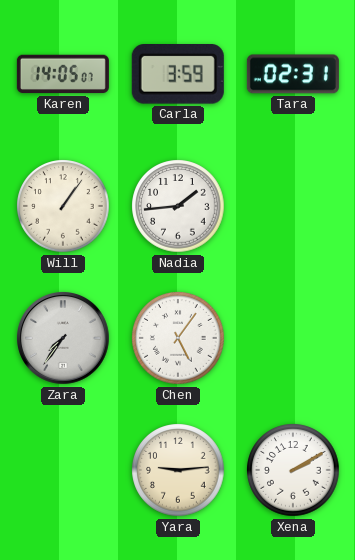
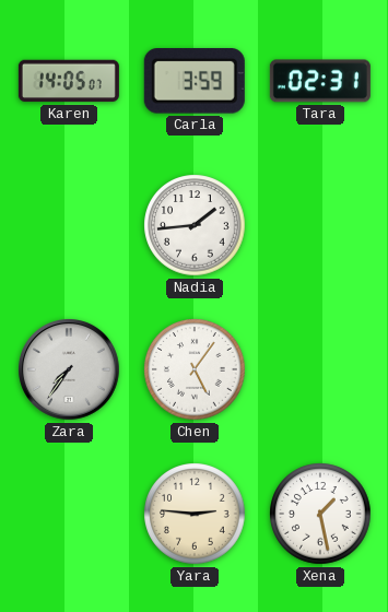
Will: 1:06 -> none
Yara: 9:14 -> 2:46
Xena: 2:10 -> 1:28
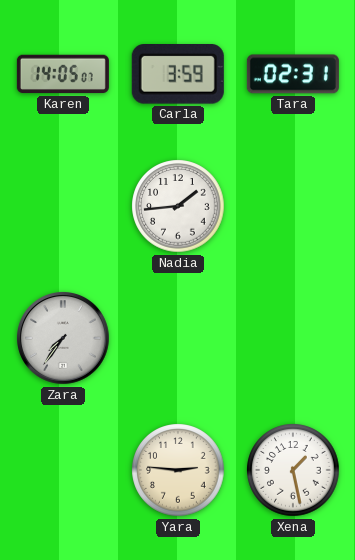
Chen: 5:06 -> none
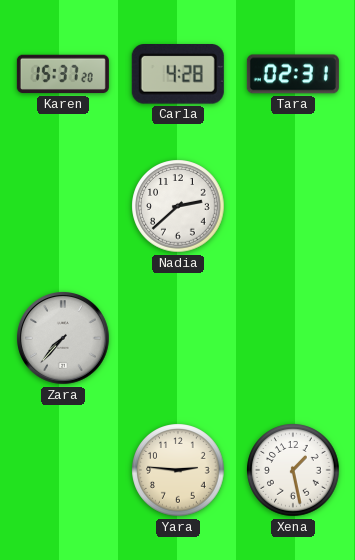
Karen: 14:05 -> 15:37
Carla: 3:59 -> 4:28
Nadia: 1:44 -> 2:38
Zara: 7:36 -> 7:37
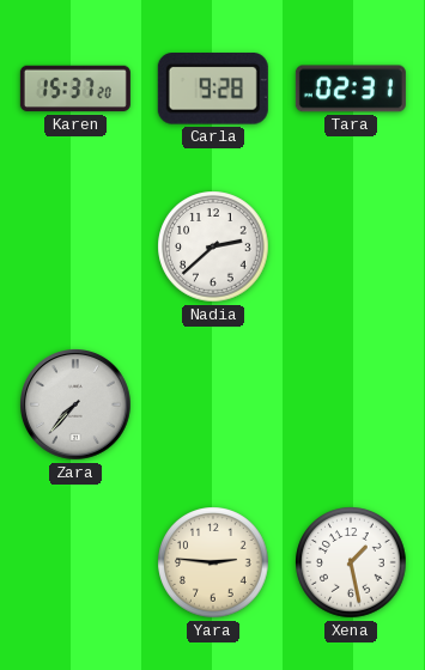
Carla: 4:28 -> 9:28
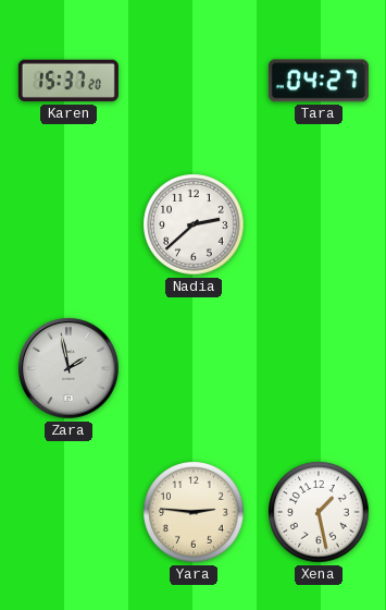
Carla: 9:28 -> none
Tara: 02:31 -> 04:27
Zara: 7:37 -> 1:58
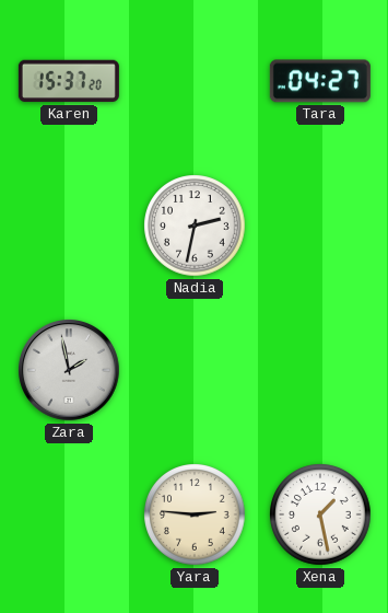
Nadia: 2:38 -> 2:32
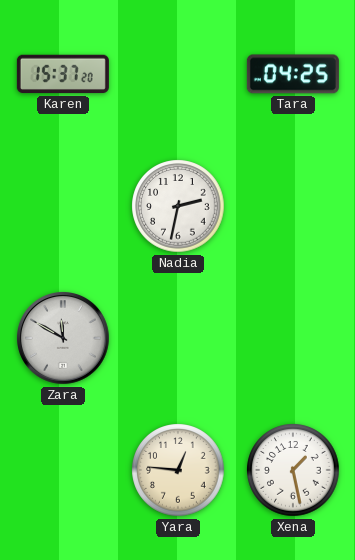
Tara: 04:27 -> 04:25
Zara: 1:58 -> 11:50
Yara: 2:46 -> 12:46
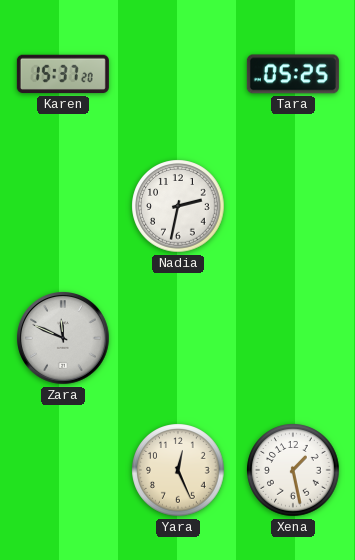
Tara: 04:25 -> 05:25
Zara: 11:50 -> 11:49
Yara: 12:46 -> 12:26
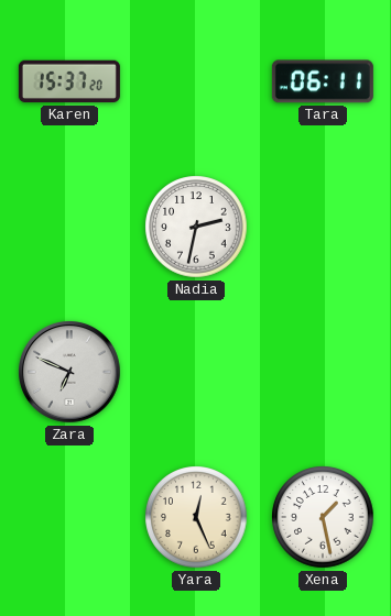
Tara: 05:25 -> 06:11
Zara: 11:49 -> 6:49
